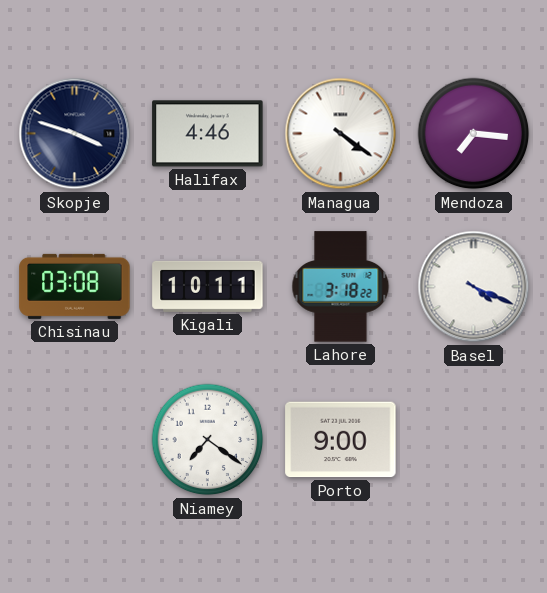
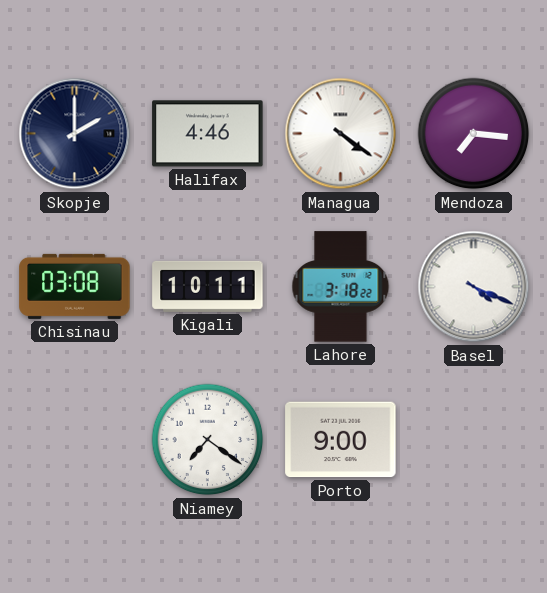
Skopje: 3:48 -> 2:00
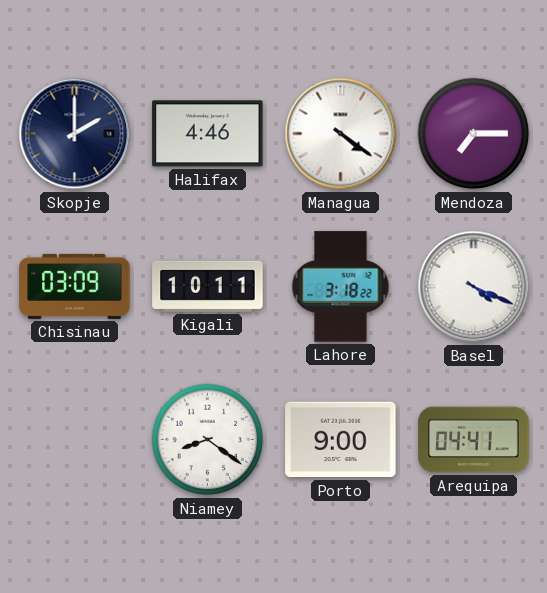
Mendoza: 7:16 -> 7:15
Chisinau: 03:08 -> 03:09
Niamey: 7:21 -> 8:21
Arequipa: none -> 04:41
